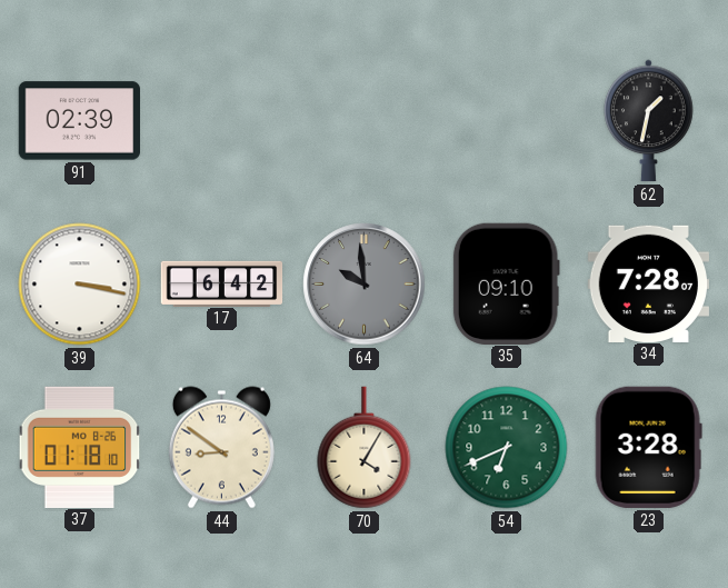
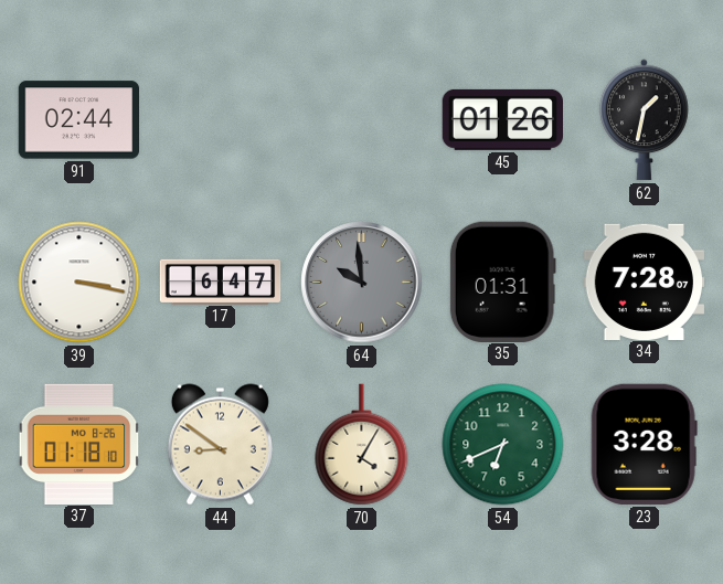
91: 02:39 -> 02:44
45: none -> 01:26
17: 6:42 -> 6:47
35: 09:10 -> 01:31
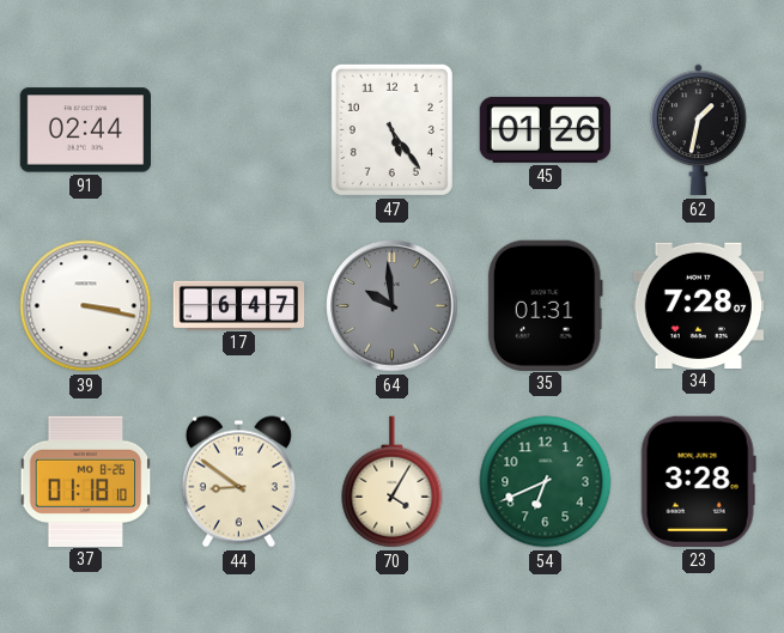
47: none -> 5:24
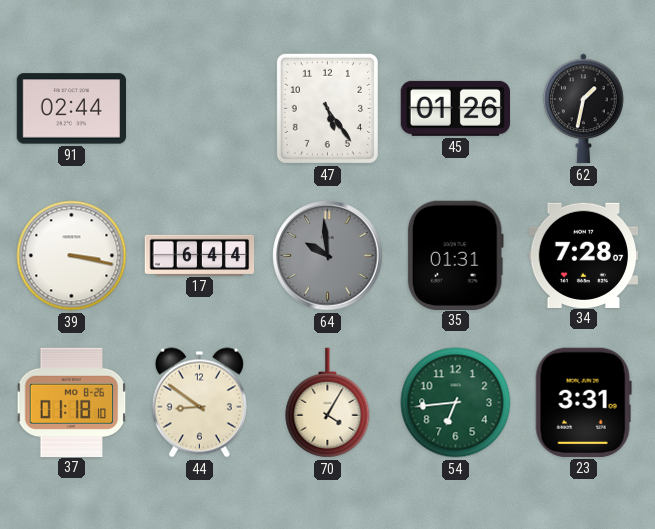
17: 6:47 -> 6:44
54: 6:41 -> 6:44
23: 3:28 -> 3:31
